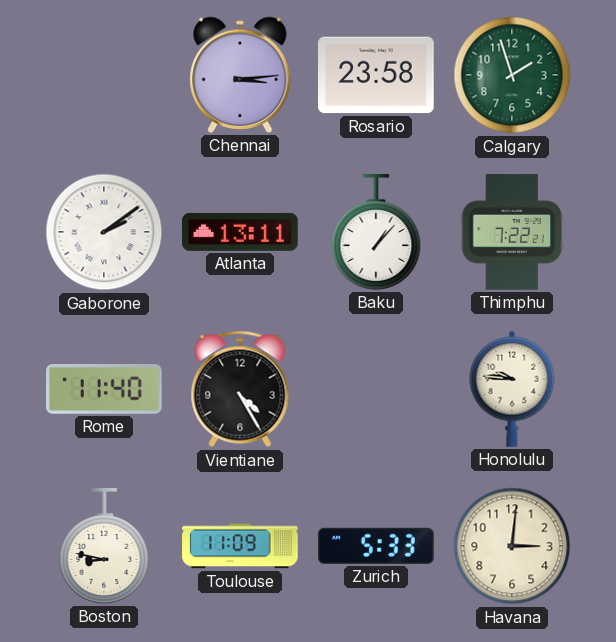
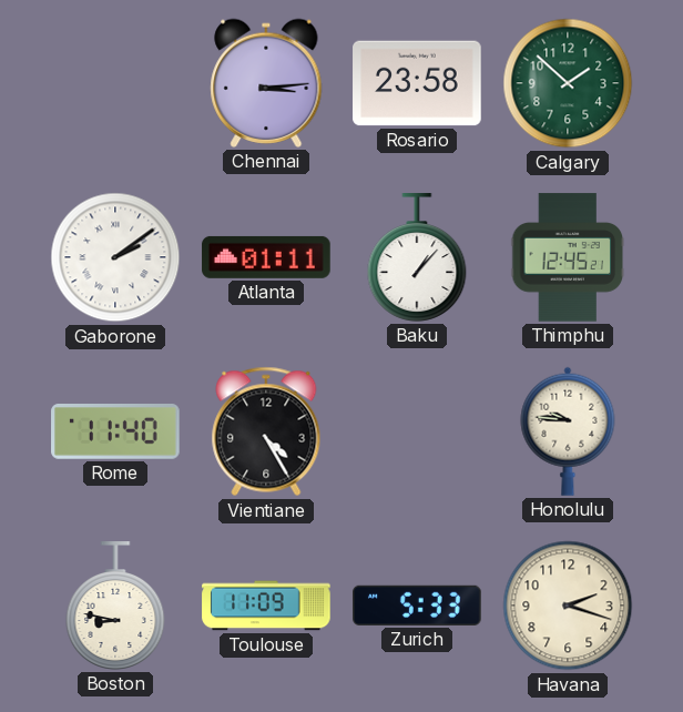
Calgary: 1:57 -> 1:52
Atlanta: 13:11 -> 01:11
Thimphu: 7:22 -> 12:45
Havana: 3:01 -> 2:18
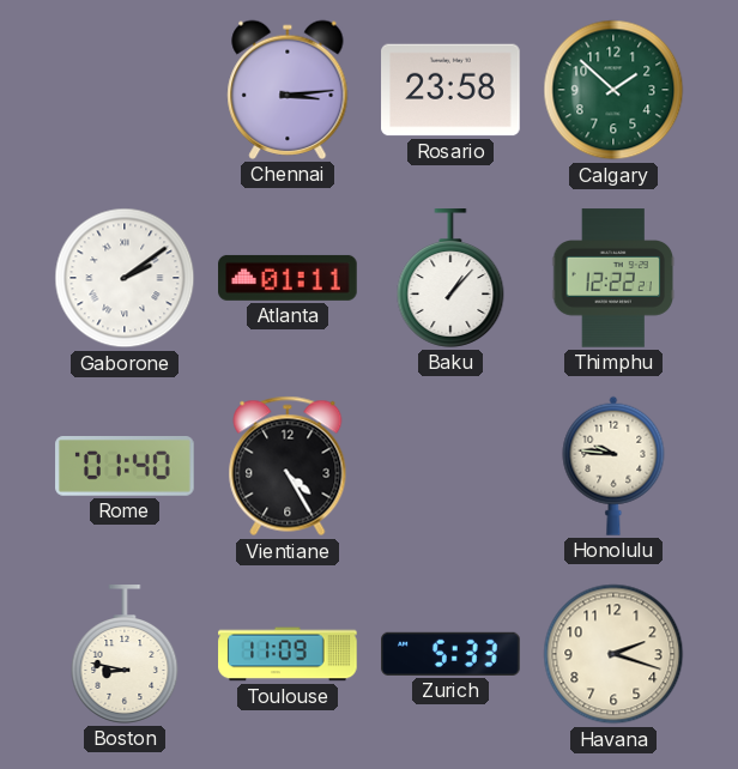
Thimphu: 12:45 -> 12:22
Rome: 11:40 -> 01:40
